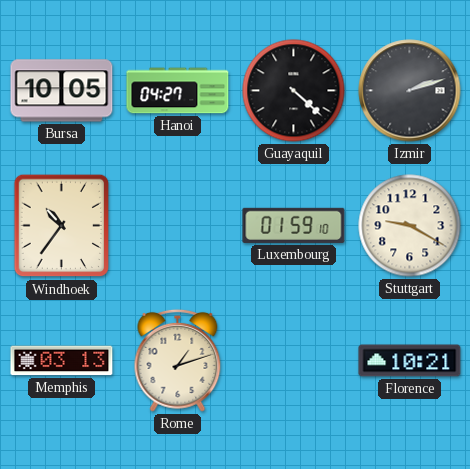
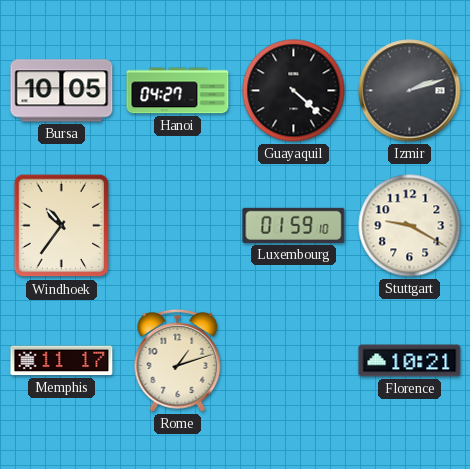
Memphis: 03:13 -> 11:17
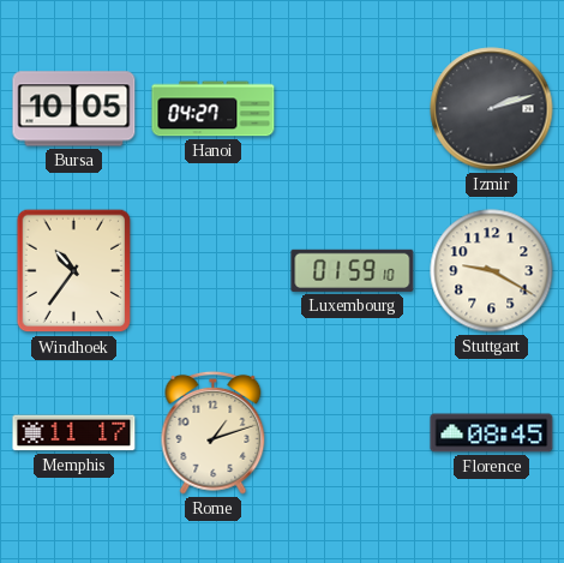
Guayaquil: 4:22 -> none
Florence: 10:21 -> 08:45
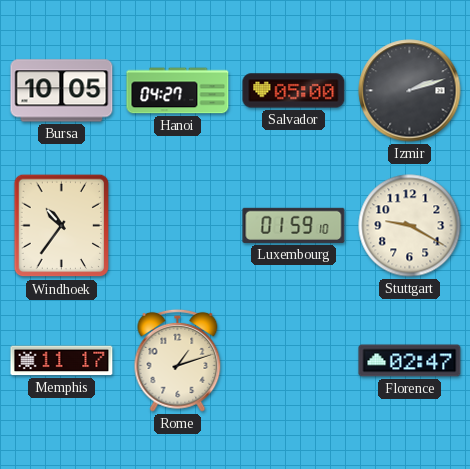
Salvador: none -> 05:00
Florence: 08:45 -> 02:47
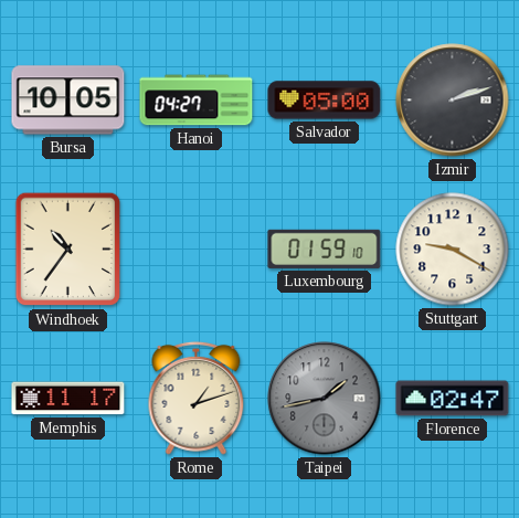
Taipei: none -> 1:43
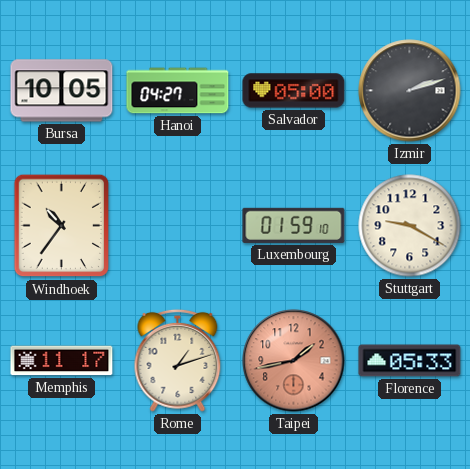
Taipei dial: grey -> salmon
Florence: 02:47 -> 05:33
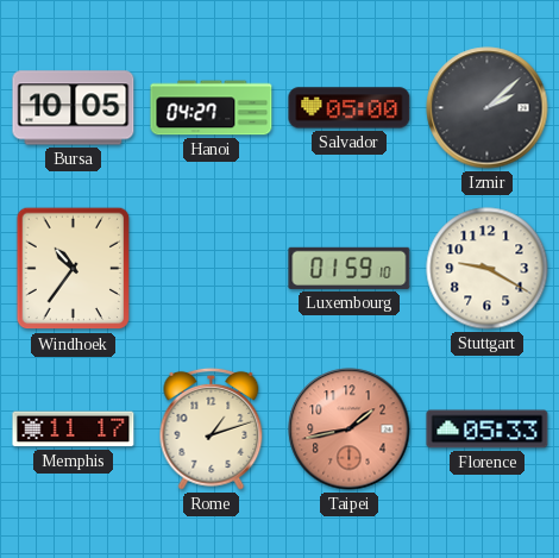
Izmir: 2:12 -> 2:08
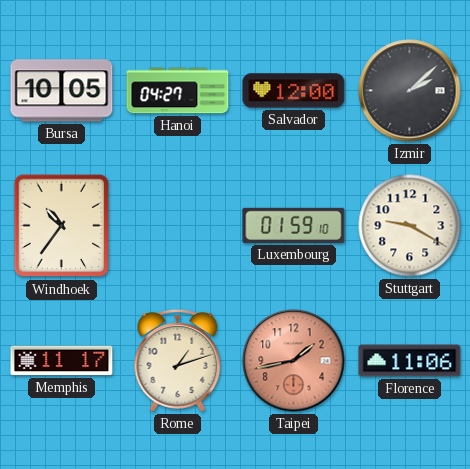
Salvador: 05:00 -> 12:00
Florence: 05:33 -> 11:06
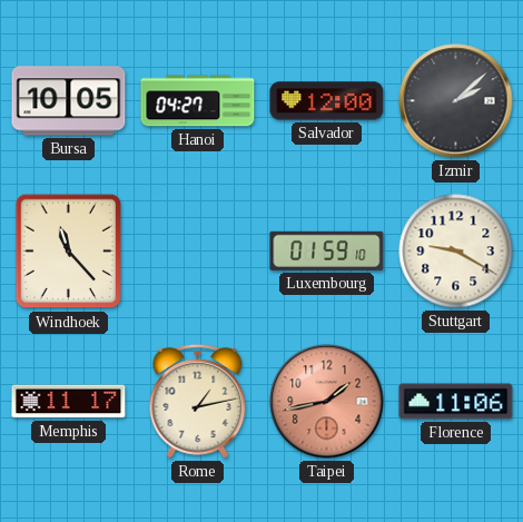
Windhoek: 10:36 -> 11:23
Rome: 1:12 -> 1:13
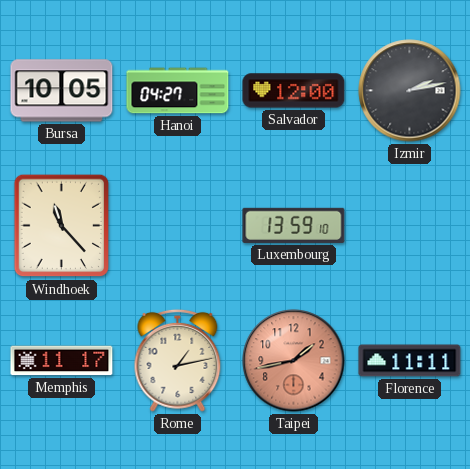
Izmir: 2:08 -> 2:13
Luxembourg: 01:59 -> 13:59
Stuttgart: 9:20 -> none
Florence: 11:06 -> 11:11
